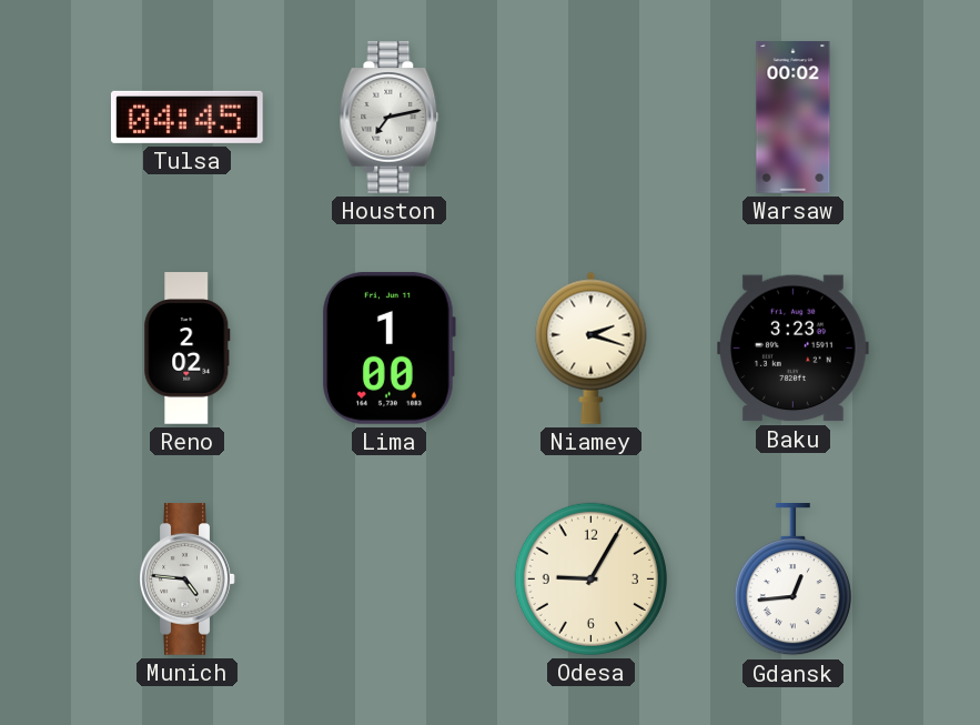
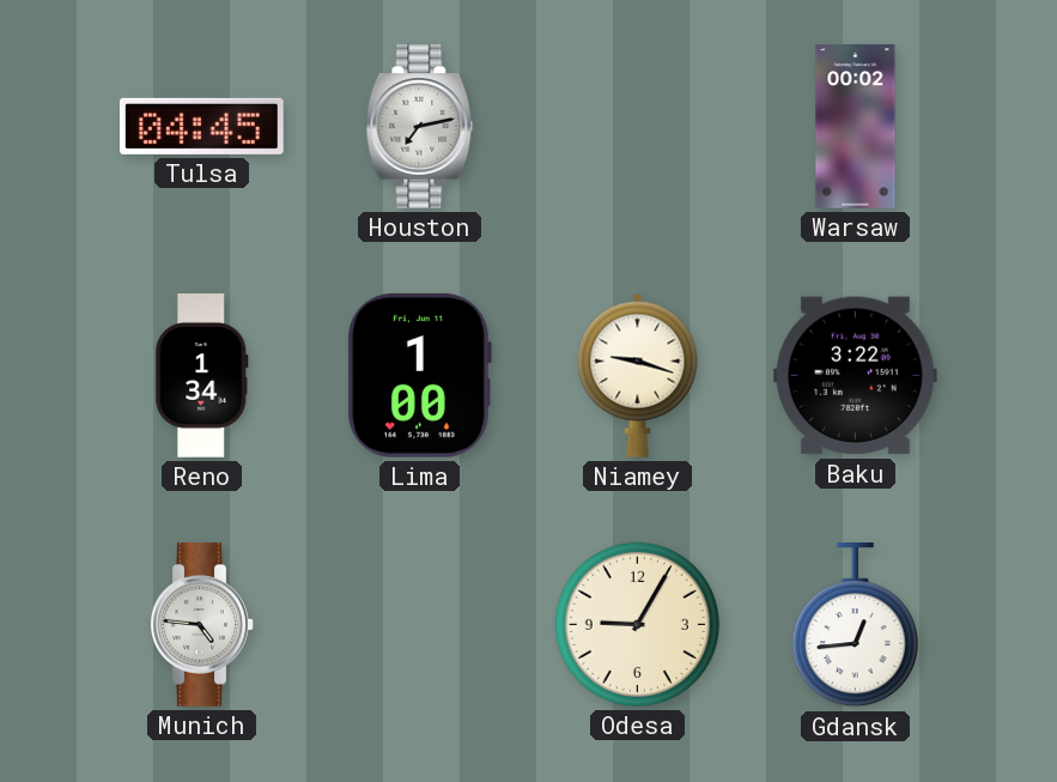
Reno: 2:02 -> 1:34
Niamey: 2:18 -> 9:18
Baku: 3:23 -> 3:22
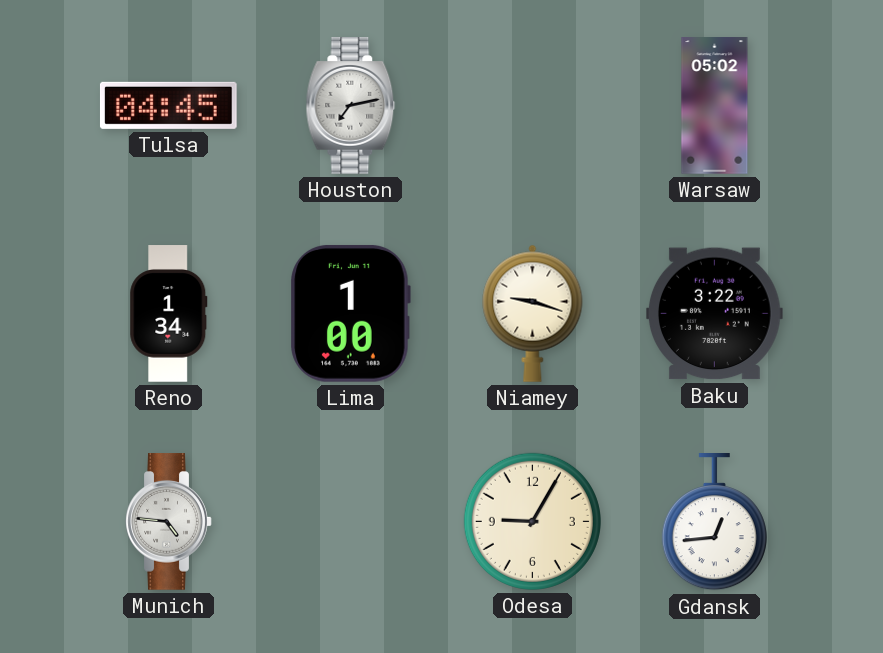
Warsaw: 00:02 -> 05:02
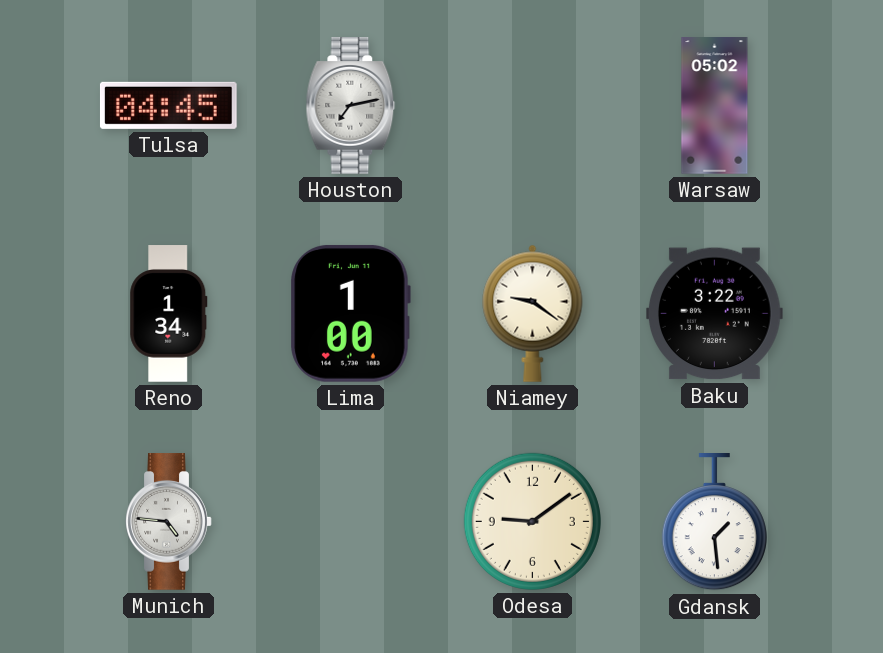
Niamey: 9:18 -> 9:21
Odesa: 9:05 -> 9:09
Gdansk: 12:44 -> 1:29
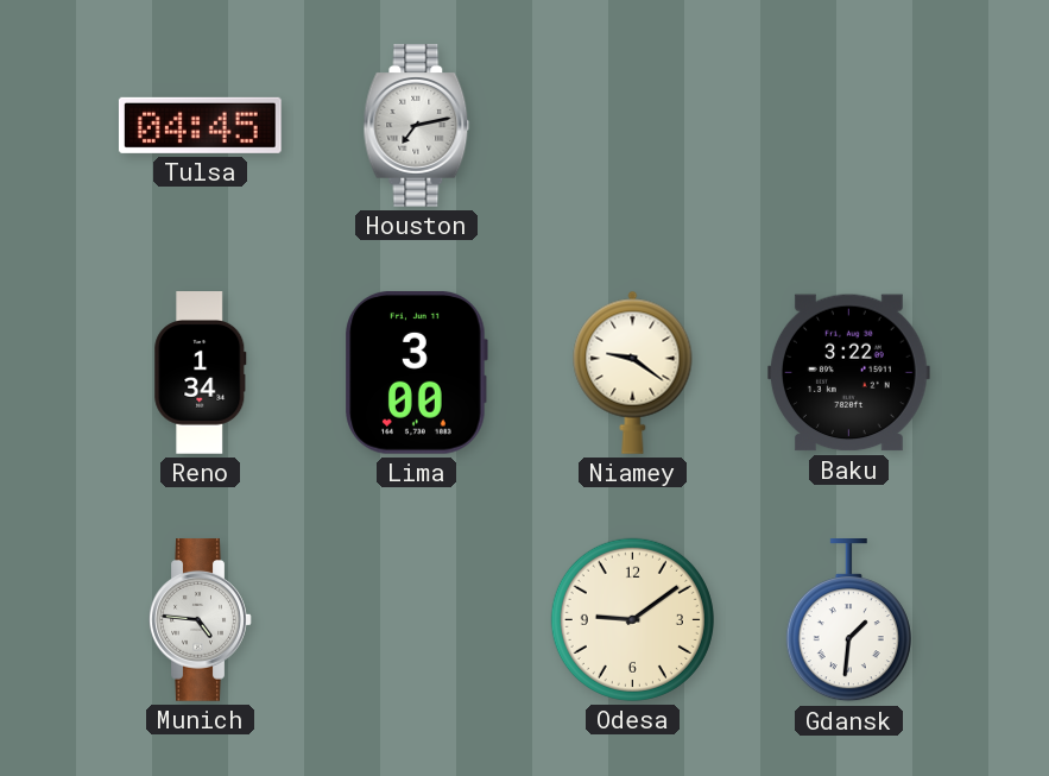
Warsaw: 05:02 -> none
Lima: 1:00 -> 3:00
Gdansk: 1:29 -> 1:31
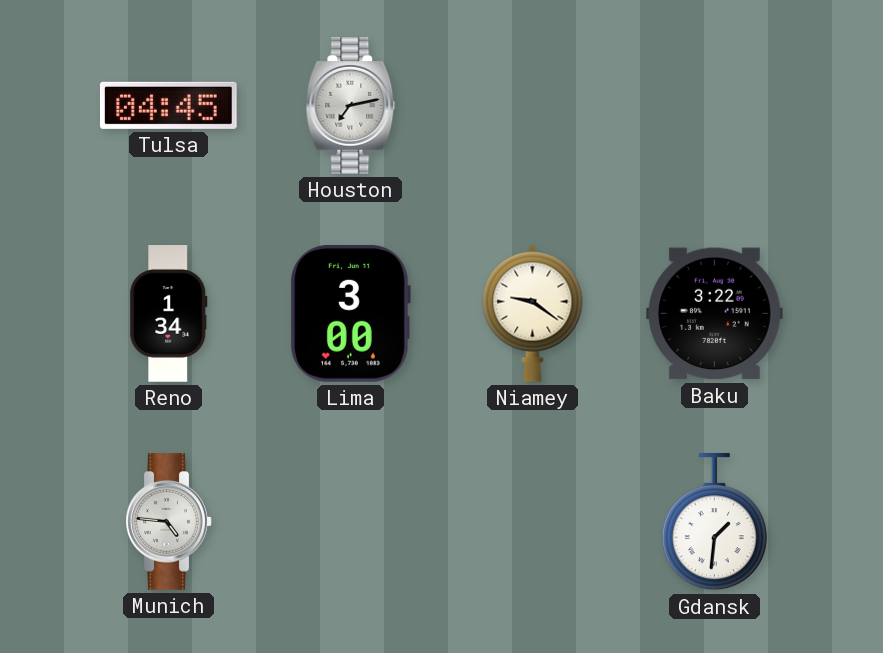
Odesa: 9:09 -> none
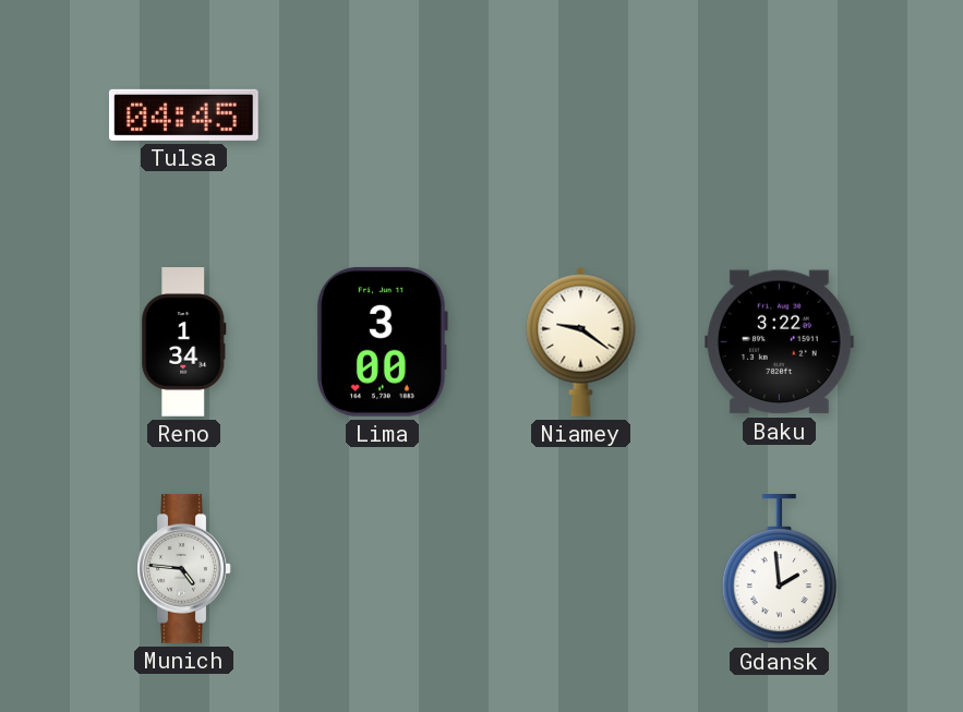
Houston: 7:13 -> none
Gdansk: 1:31 -> 1:59
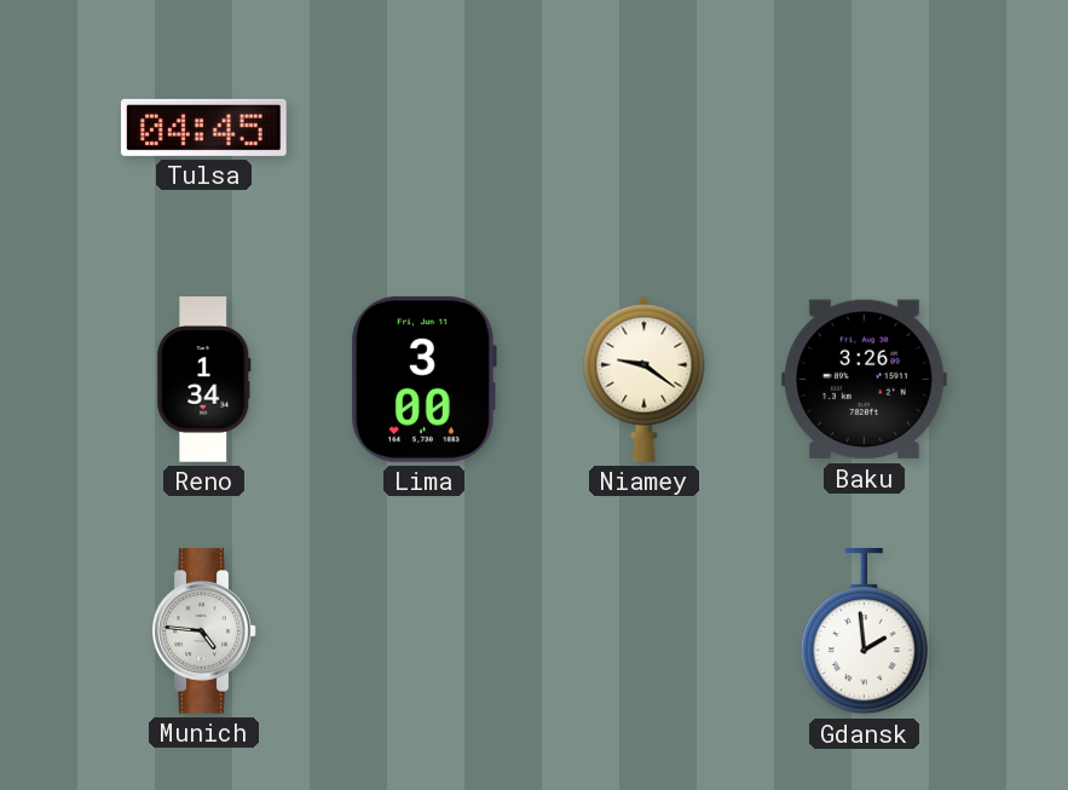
Baku: 3:22 -> 3:26
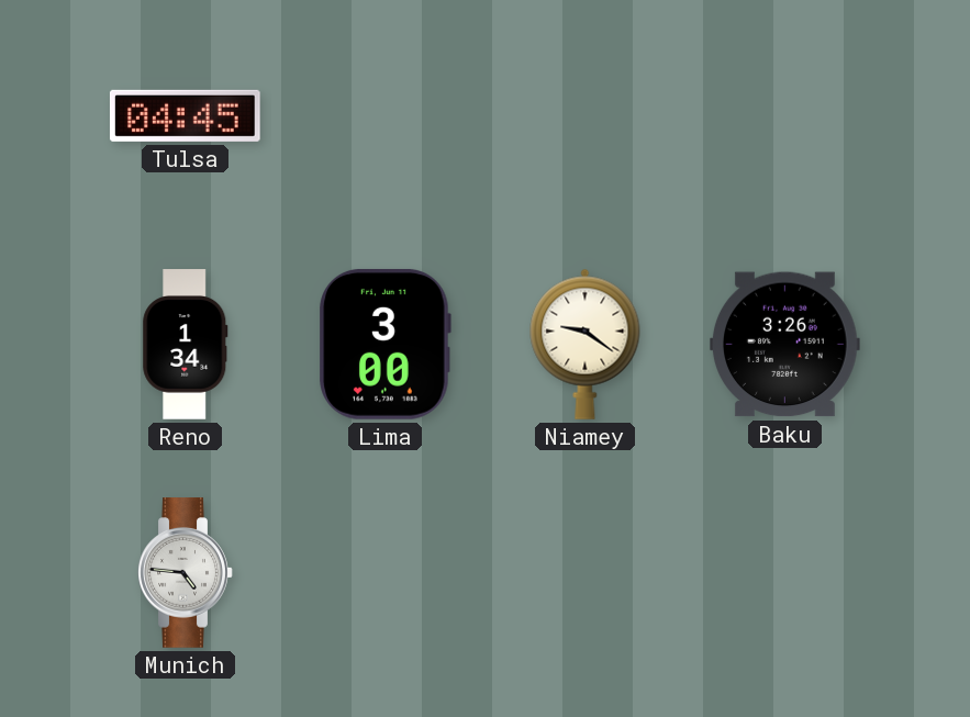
Gdansk: 1:59 -> none
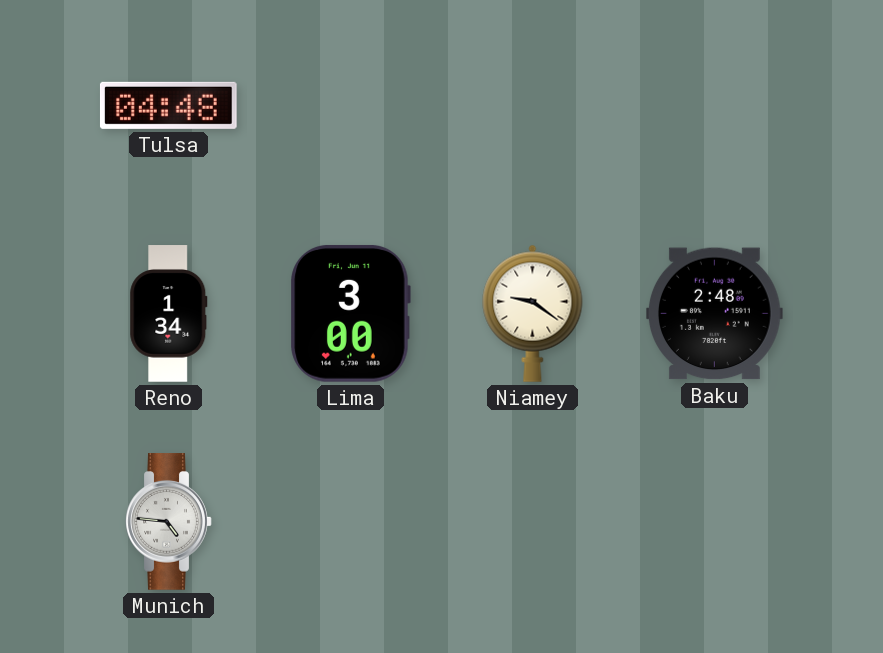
Tulsa: 04:45 -> 04:48
Baku: 3:26 -> 2:48
